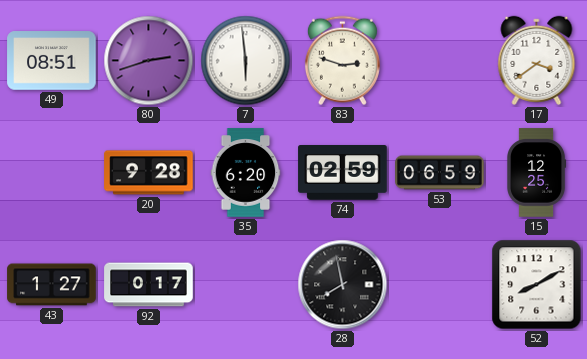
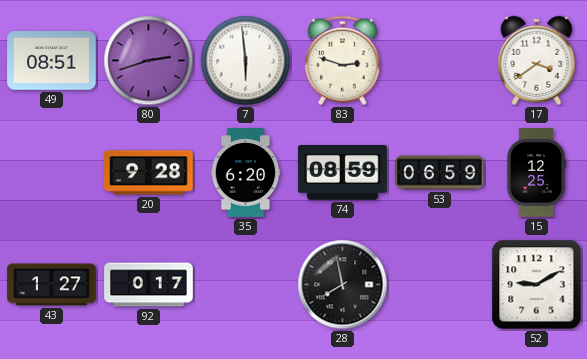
74: 02:59 -> 08:59
52: 8:10 -> 9:10
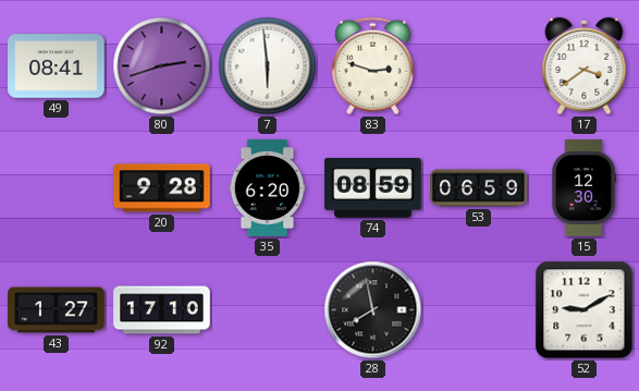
49: 08:51 -> 08:41
15: 12:25 -> 12:30
92: 0:17 -> 17:10
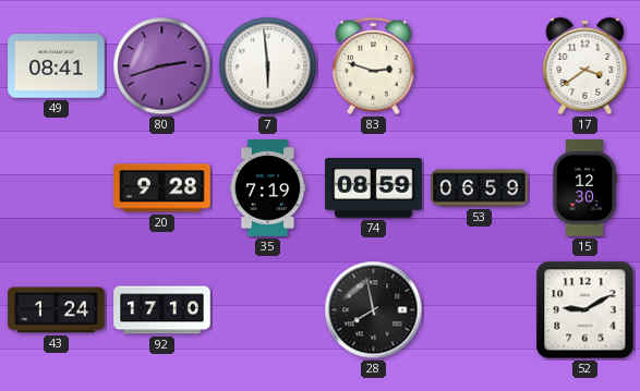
35: 6:20 -> 7:19
43: 1:27 -> 1:24
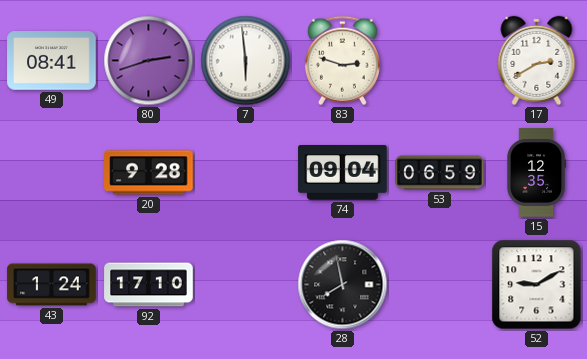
17: 3:39 -> 2:40
35: 7:19 -> none
74: 08:59 -> 09:04
15: 12:30 -> 12:35
